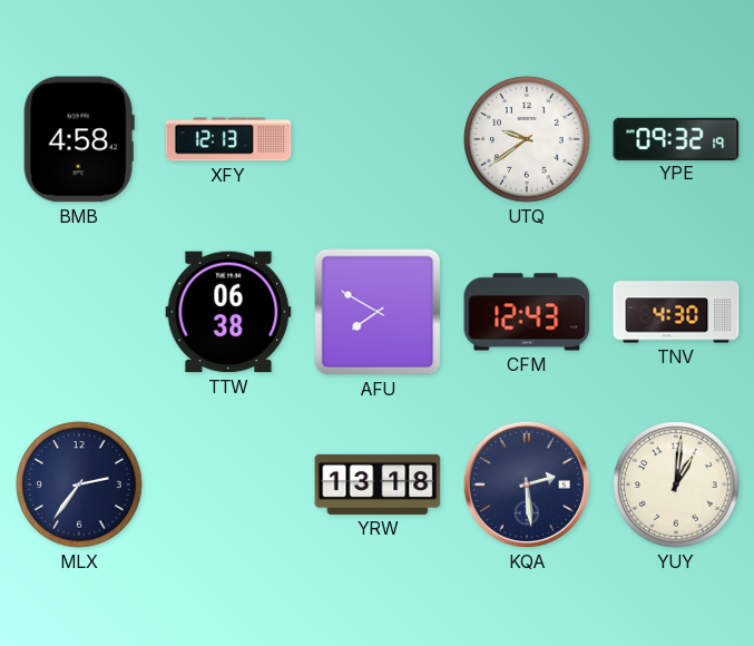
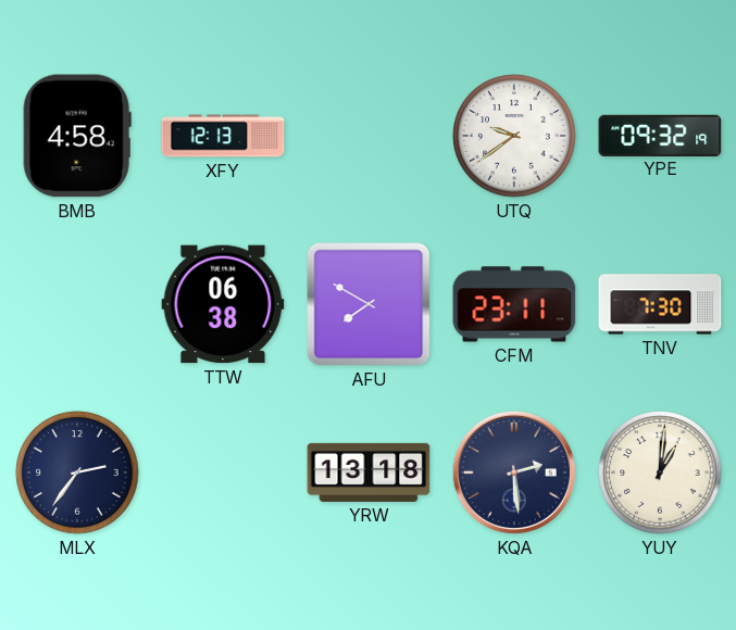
CFM: 12:43 -> 23:11
TNV: 4:30 -> 7:30
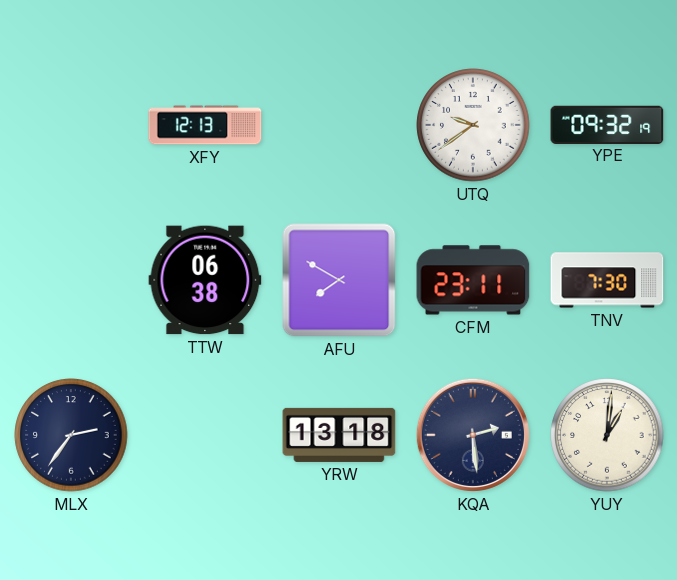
BMB: 4:58 -> none
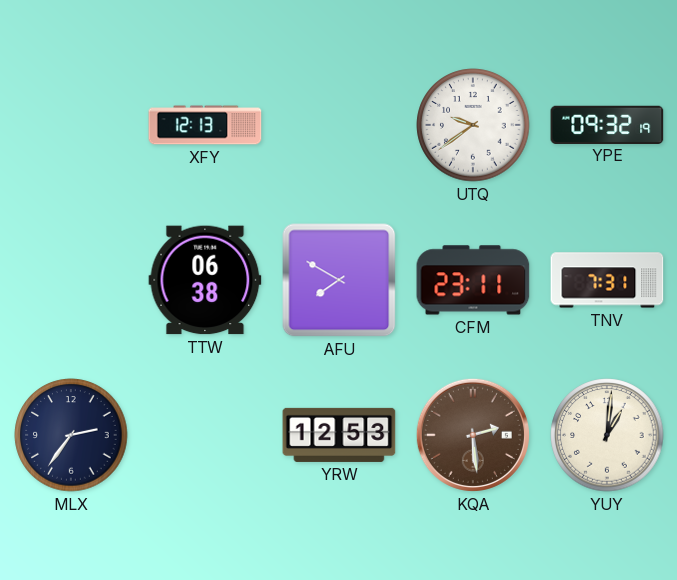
TNV: 7:30 -> 7:31
YRW: 13:18 -> 12:53
KQA dial: navy -> brown
